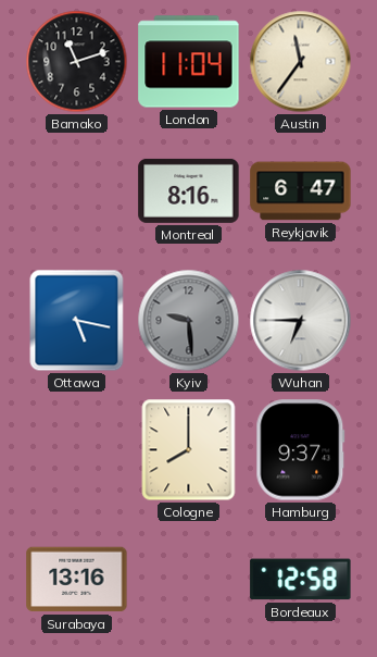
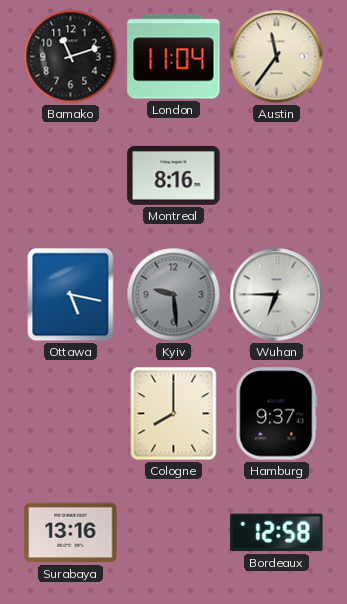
Reykjavik: 6:47 -> none
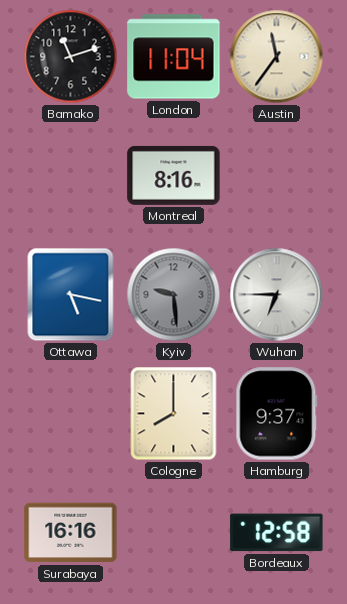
Surabaya: 13:16 -> 16:16
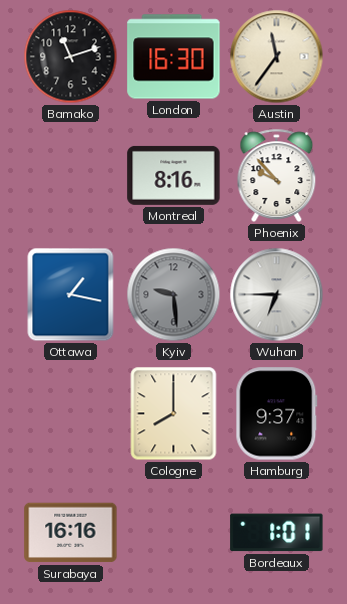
London: 11:04 -> 16:30
Phoenix: none -> 9:53
Ottawa: 5:17 -> 1:17
Bordeaux: 12:58 -> 1:01
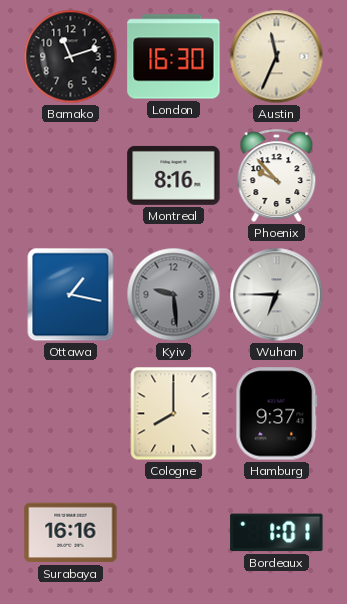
Austin: 11:36 -> 11:34
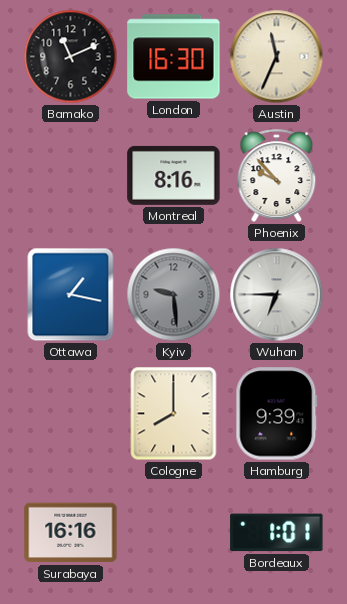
Bamako: 11:12 -> 11:11
Hamburg: 9:37 -> 9:39
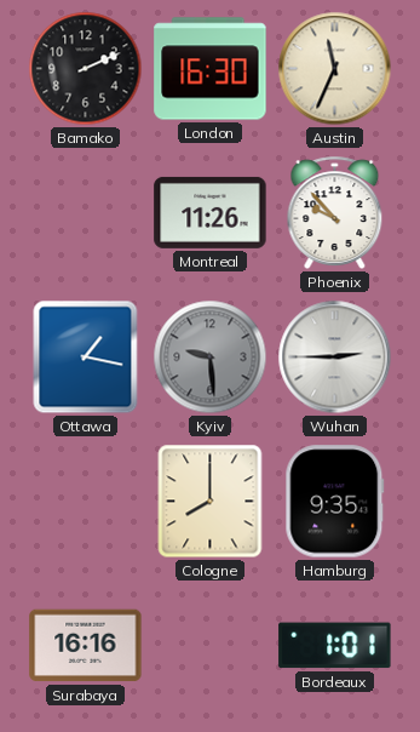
Bamako: 11:11 -> 2:11
Montreal: 8:16 -> 11:26
Wuhan: 6:45 -> 2:45
Hamburg: 9:39 -> 9:35
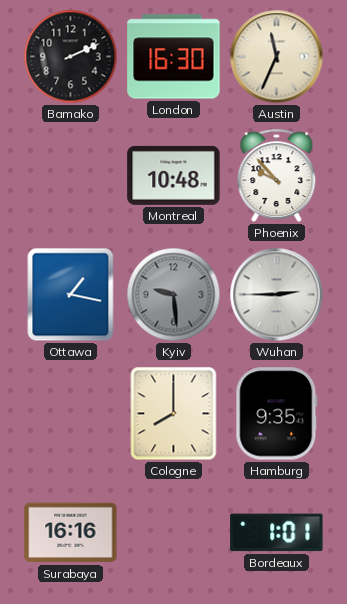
Montreal: 11:26 -> 10:48
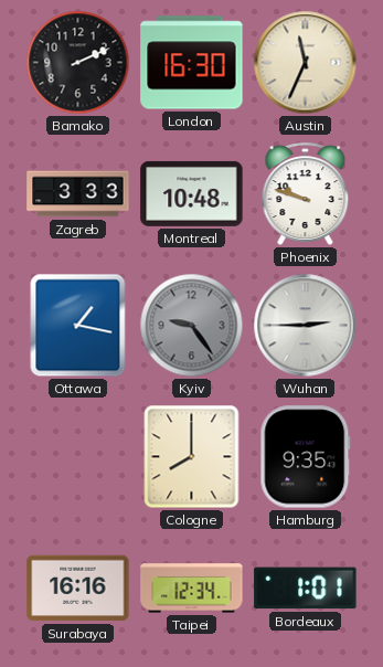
Zagreb: none -> 3:33
Phoenix: 9:53 -> 9:48
Kyiv: 9:29 -> 9:24
Taipei: none -> 12:34
